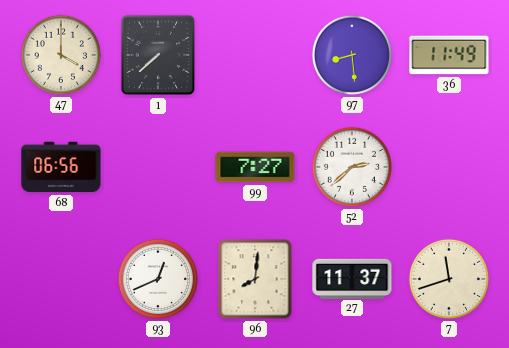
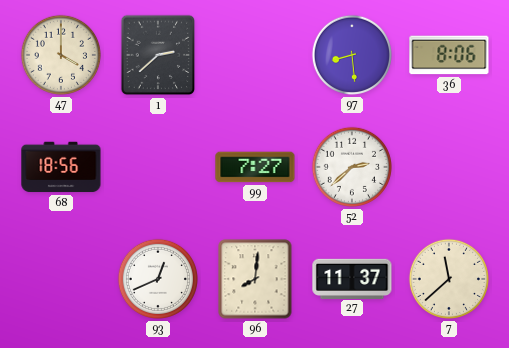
1: 7:38 -> 2:38
36: 11:49 -> 8:06
68: 06:56 -> 18:56
7: 11:42 -> 11:38
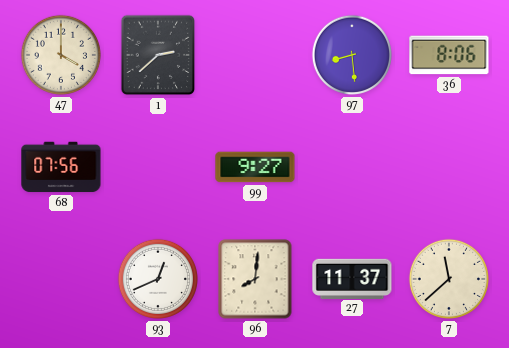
68: 18:56 -> 07:56
99: 7:27 -> 9:27
52: 2:38 -> none
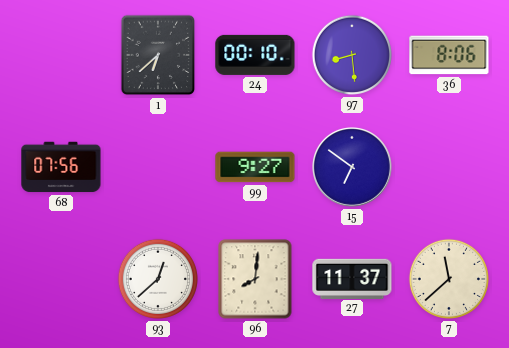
47: 4:00 -> none
1: 2:38 -> 6:38
24: none -> 00:10
15: none -> 6:51
93: 12:41 -> 12:38
